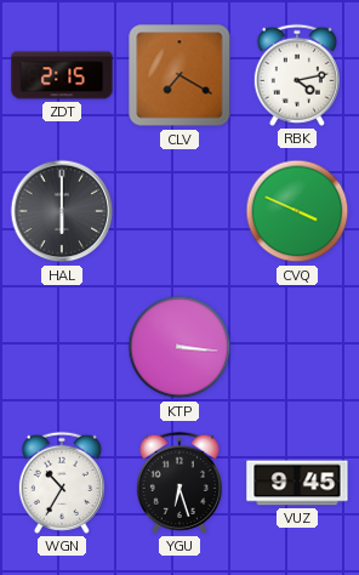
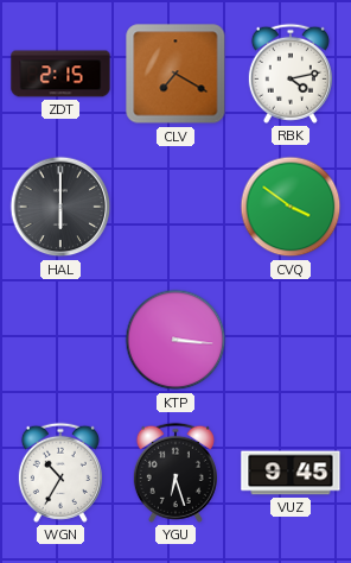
CVQ: 3:49 -> 3:51
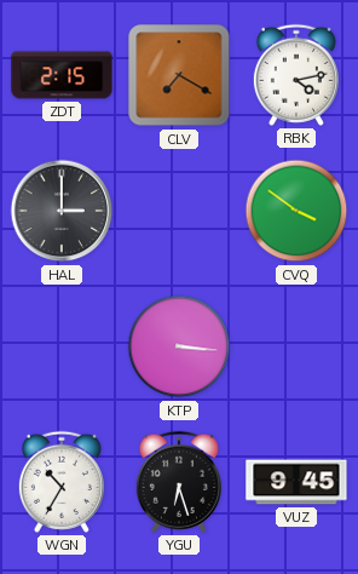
HAL: 6:00 -> 3:00
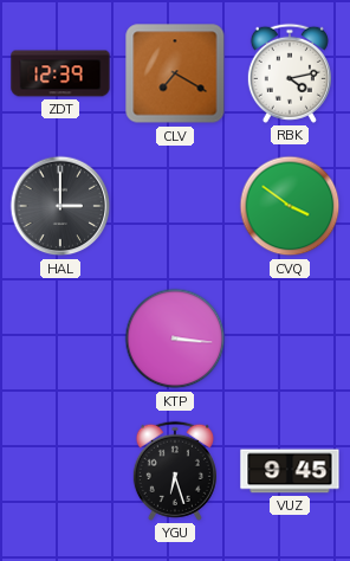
ZDT: 2:15 -> 12:39
WGN: 10:35 -> none
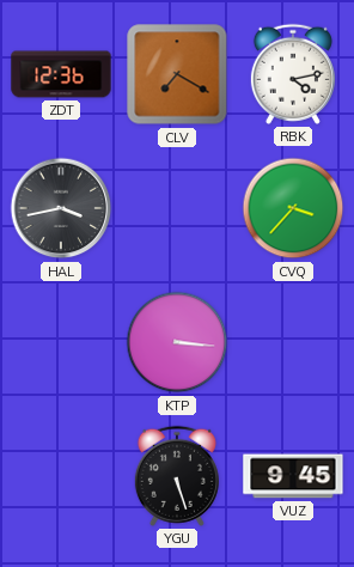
ZDT: 12:39 -> 12:36
HAL: 3:00 -> 3:43
CVQ: 3:51 -> 3:37
YGU: 6:27 -> 5:27
